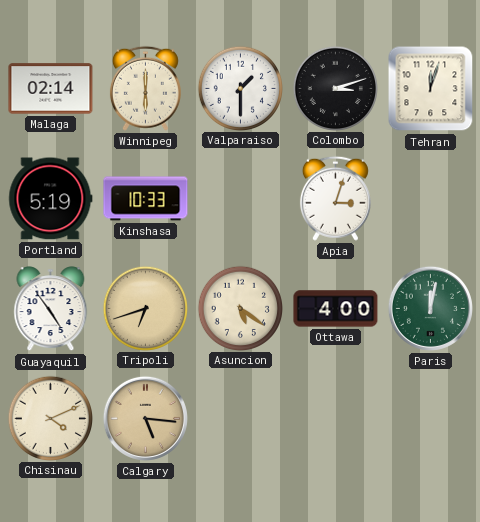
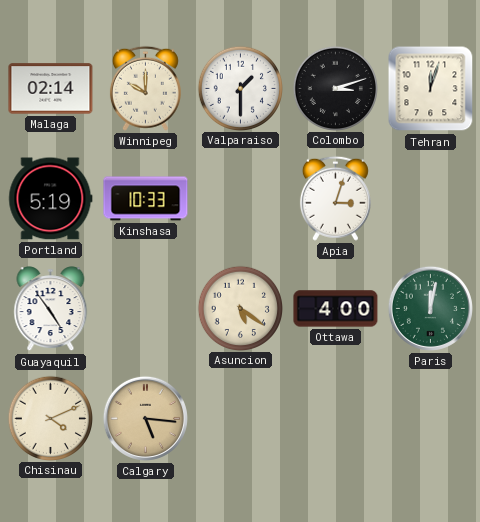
Winnipeg: 6:00 -> 10:00
Tripoli: 6:42 -> none
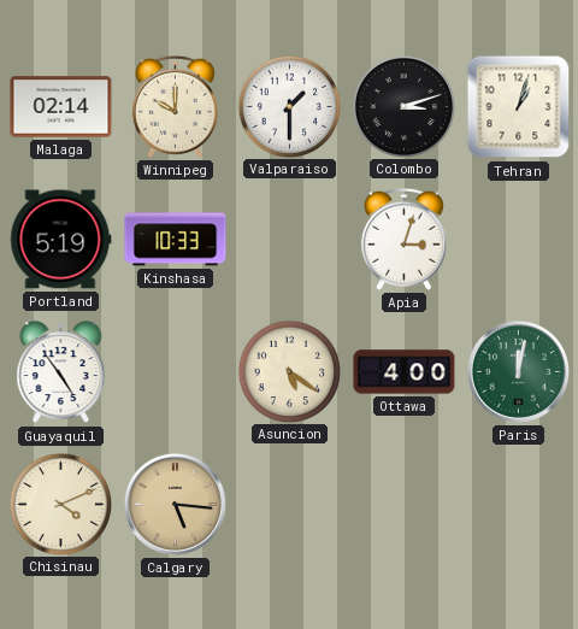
Tehran: 12:03 -> 1:03
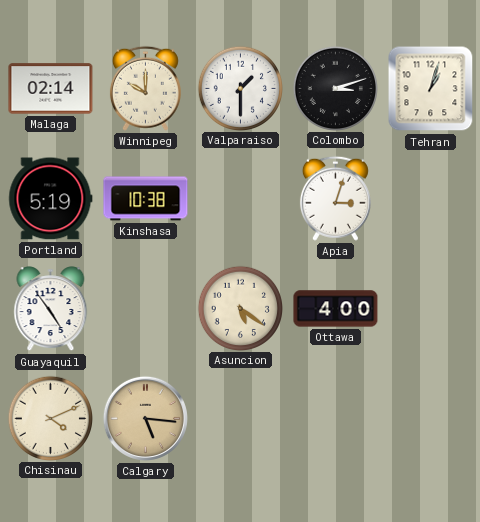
Kinshasa: 10:33 -> 10:38
Paris: 12:02 -> none
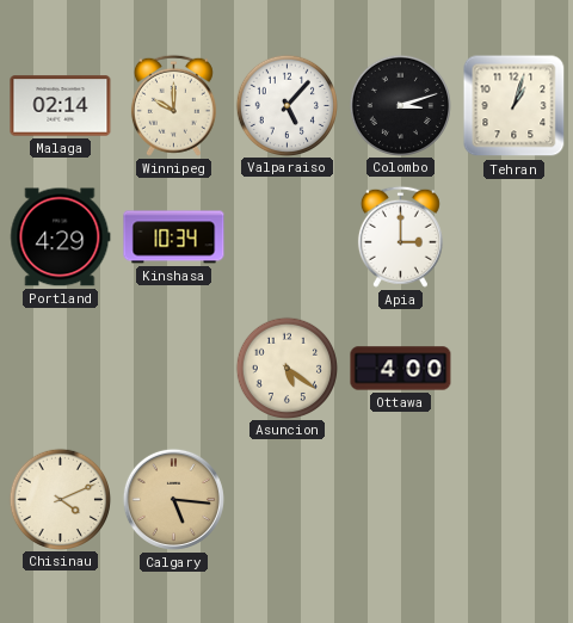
Valparaiso: 1:30 -> 5:07
Portland: 5:19 -> 4:29
Kinshasa: 10:38 -> 10:34
Apia: 3:03 -> 3:00
Guayaquil: 4:54 -> none
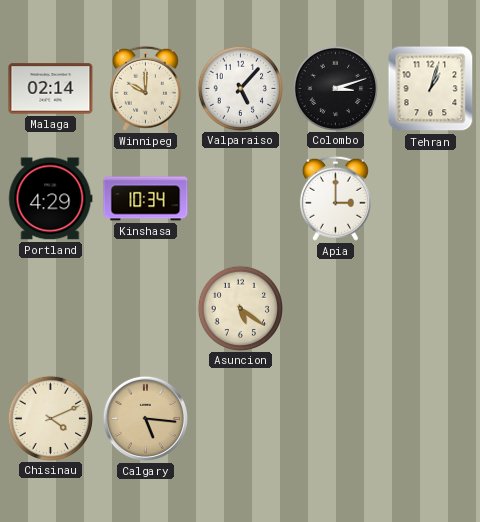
Ottawa: 4:00 -> none
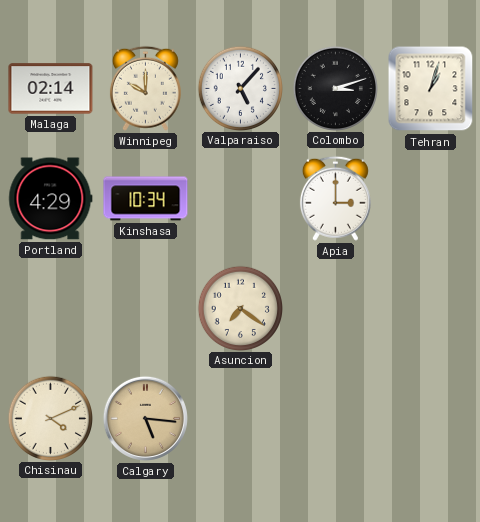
Asuncion: 5:21 -> 7:21
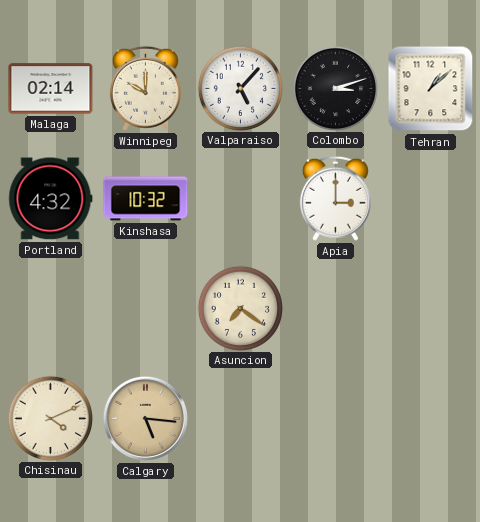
Tehran: 1:03 -> 1:08
Portland: 4:29 -> 4:32
Kinshasa: 10:34 -> 10:32
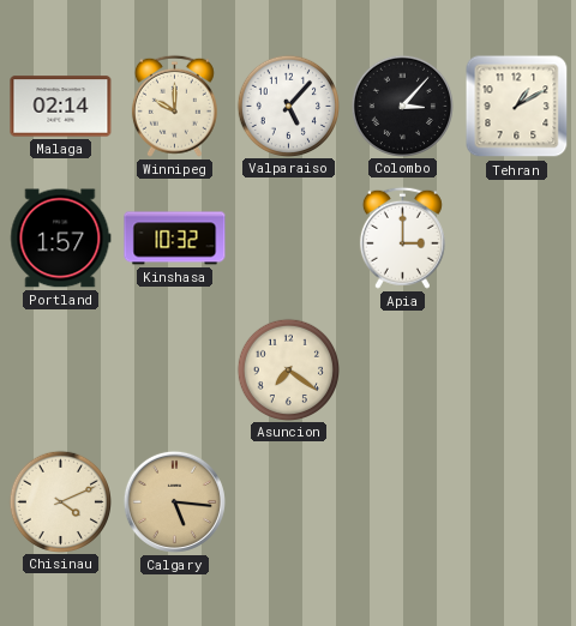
Colombo: 3:12 -> 3:07
Tehran: 1:08 -> 1:10
Portland: 4:32 -> 1:57
